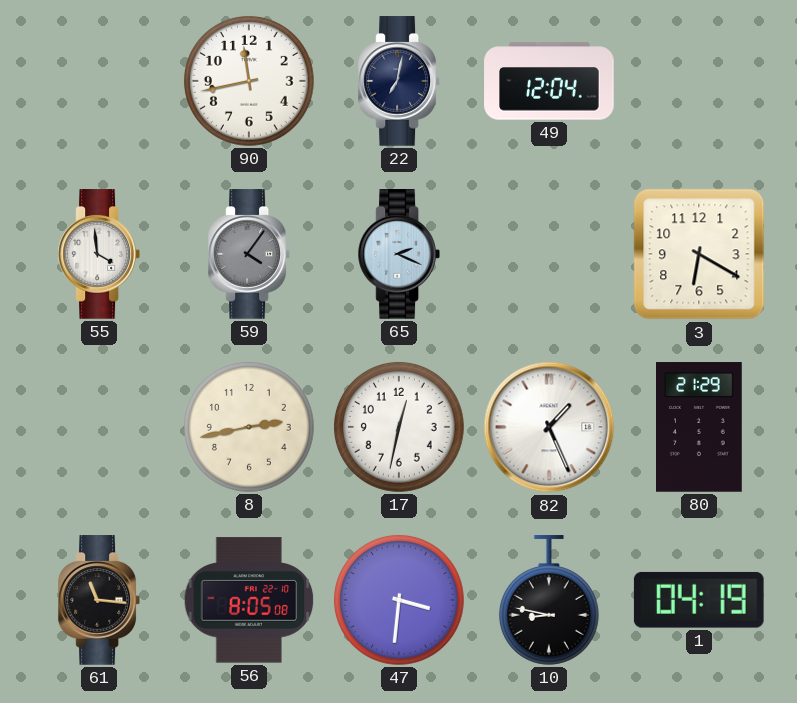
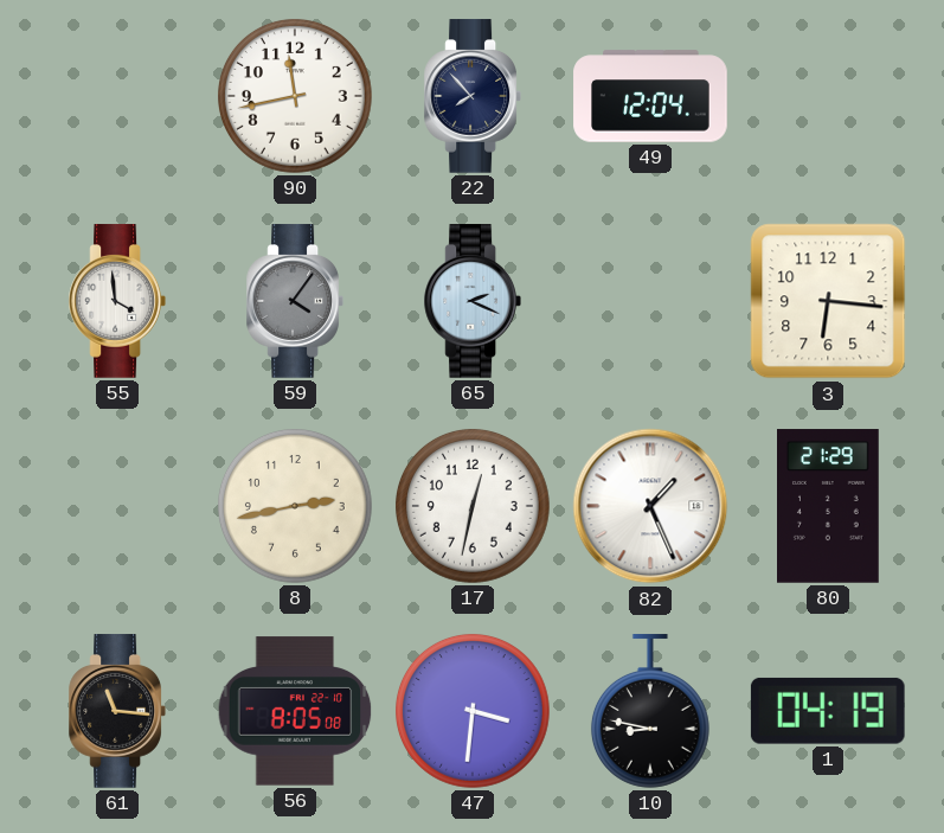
22: 7:02 -> 7:53
3: 6:20 -> 6:16
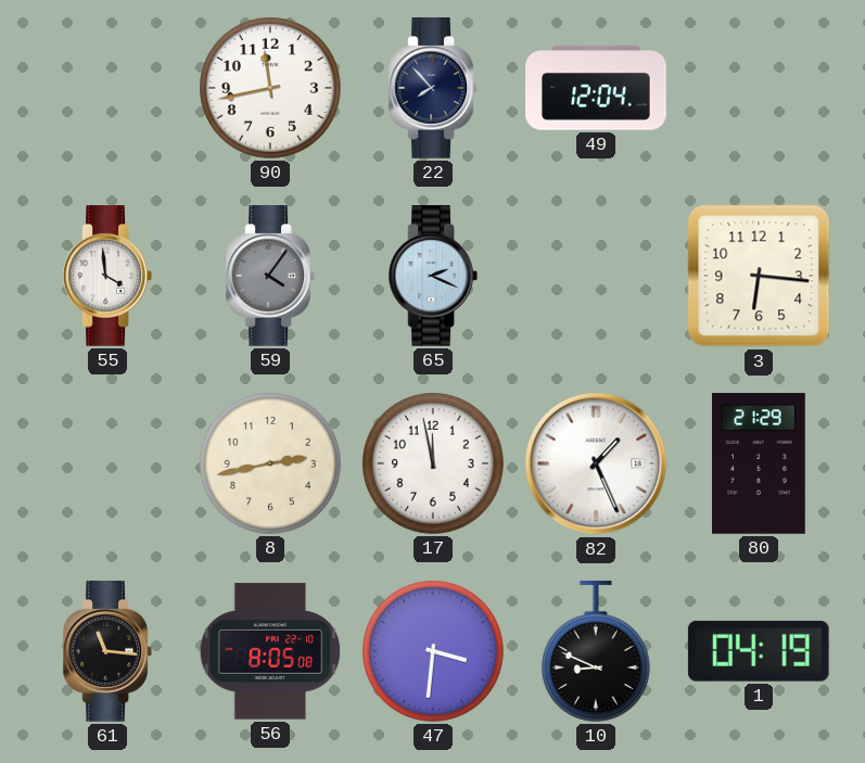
17: 12:32 -> 11:58
10: 8:47 -> 8:49
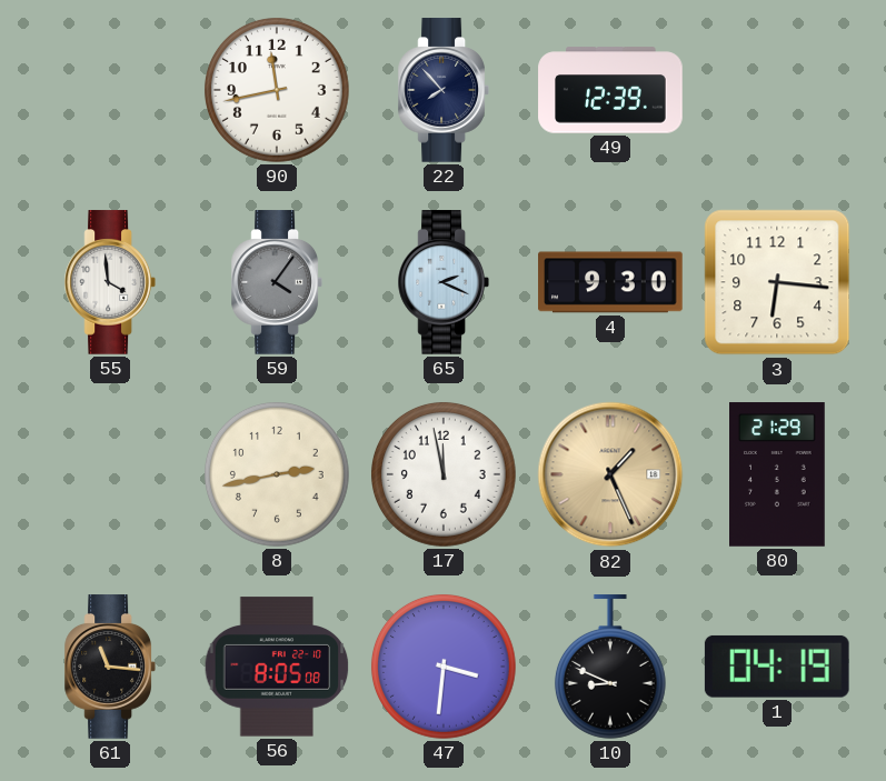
49: 12:04 -> 12:39
4: none -> 9:30
82 dial: white -> champagne
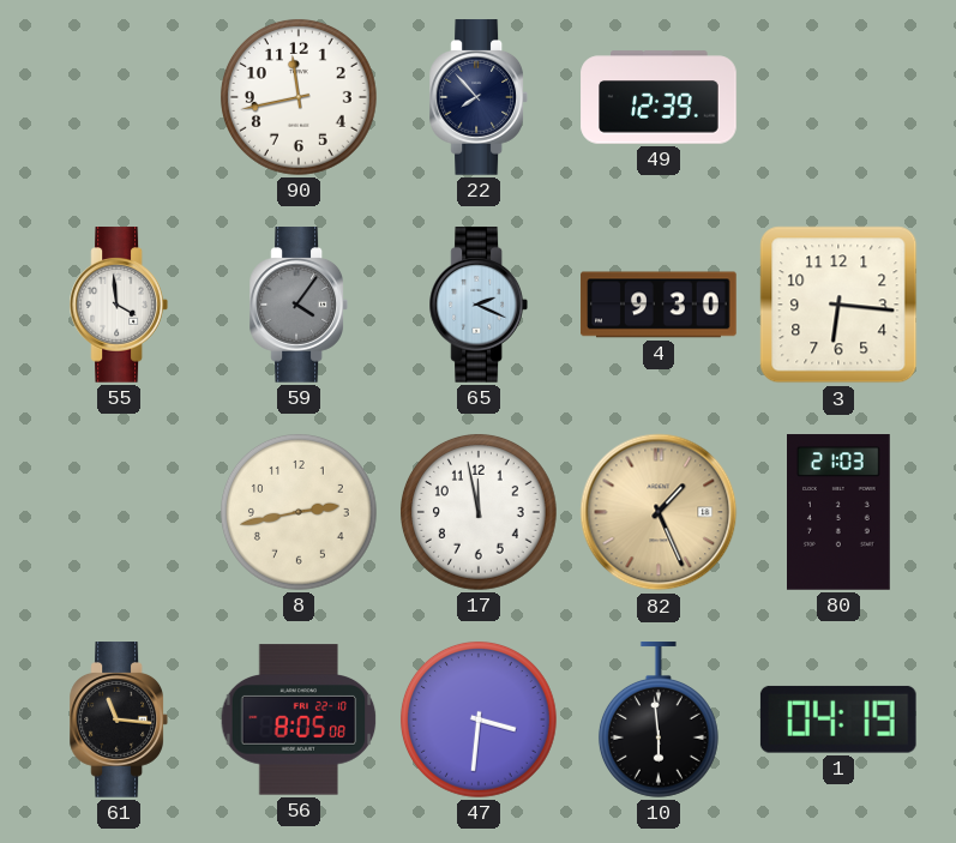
80: 21:29 -> 21:03
10: 8:49 -> 5:59
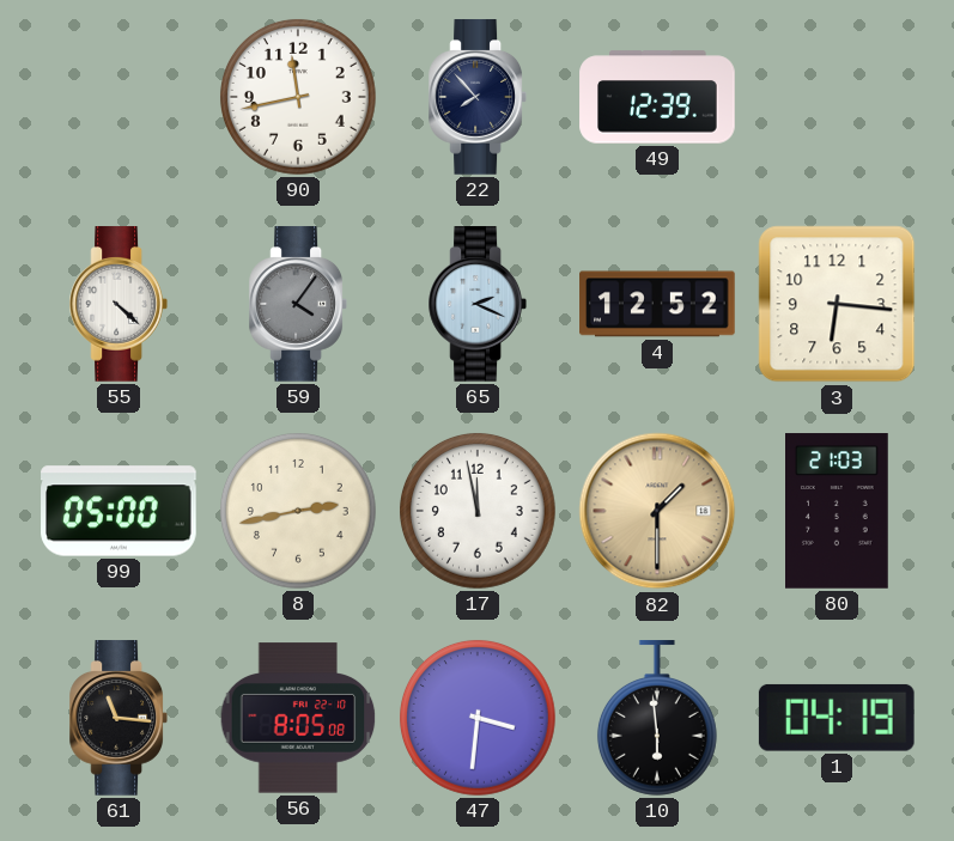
55: 3:59 -> 4:22
4: 9:30 -> 12:52
99: none -> 05:00
82: 1:26 -> 1:30
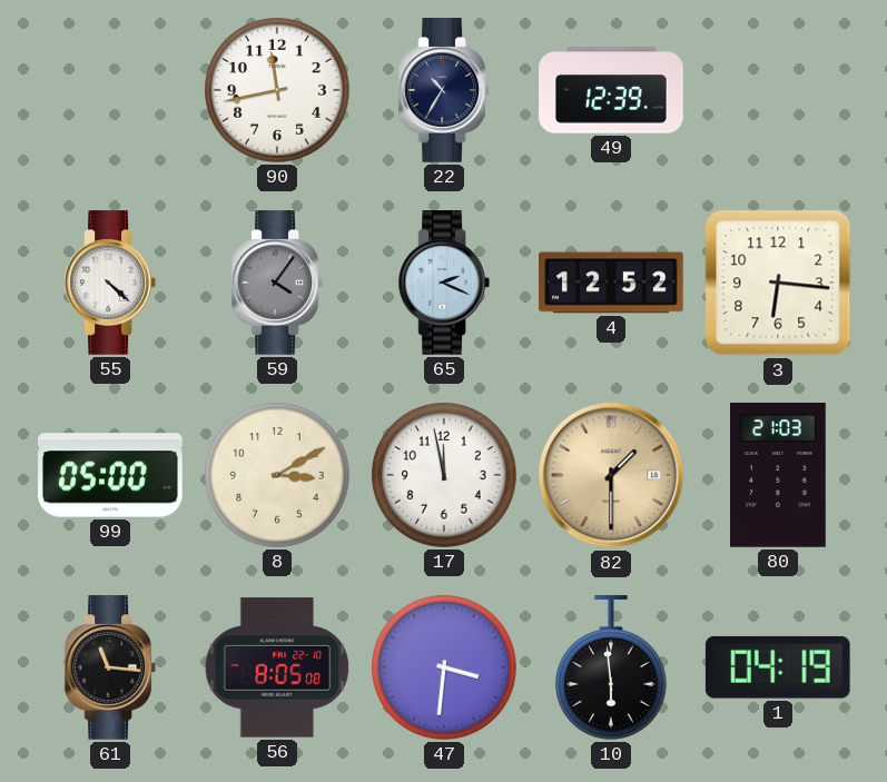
22: 7:53 -> 10:35
8: 2:43 -> 3:10
